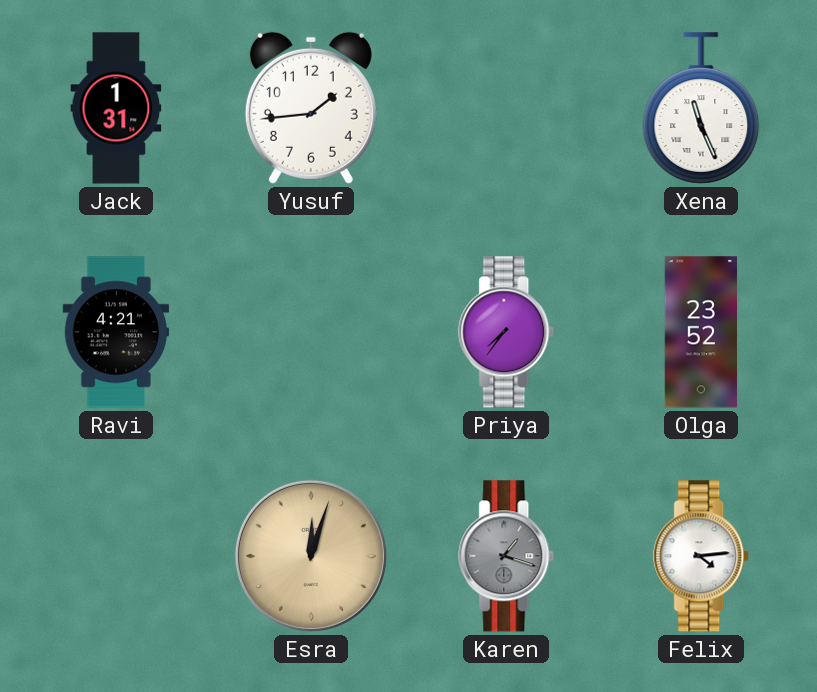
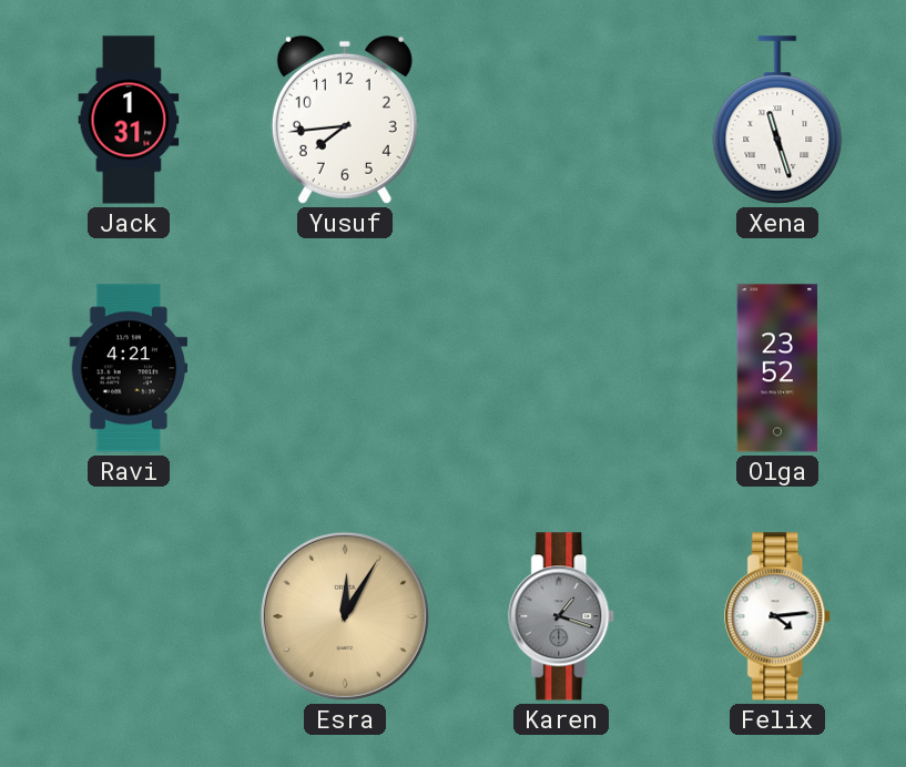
Yusuf: 1:44 -> 7:44
Xena: 11:26 -> 11:27
Priya: 7:36 -> none
Esra: 12:03 -> 12:05
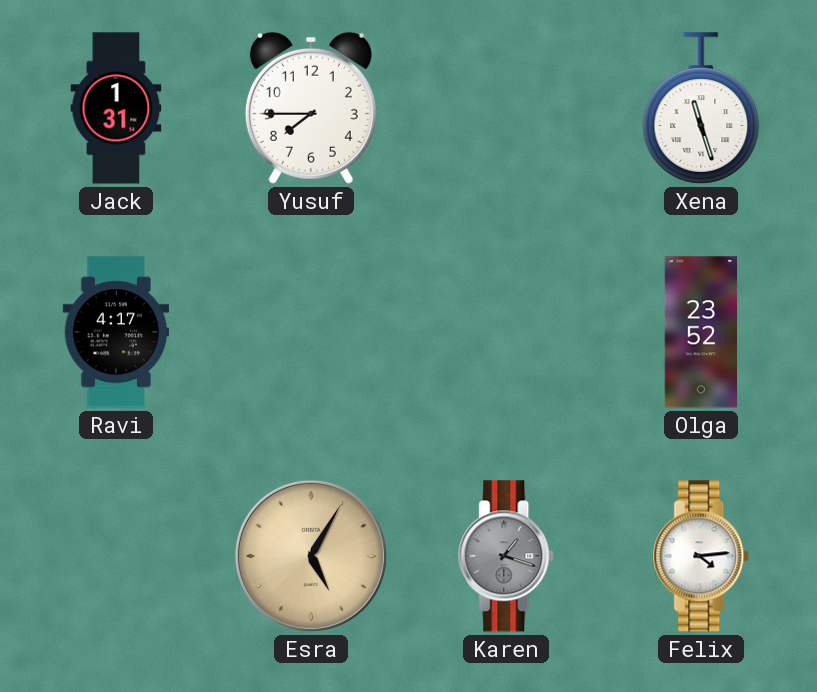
Yusuf: 7:44 -> 7:45
Ravi: 4:21 -> 4:17
Esra: 12:05 -> 5:05
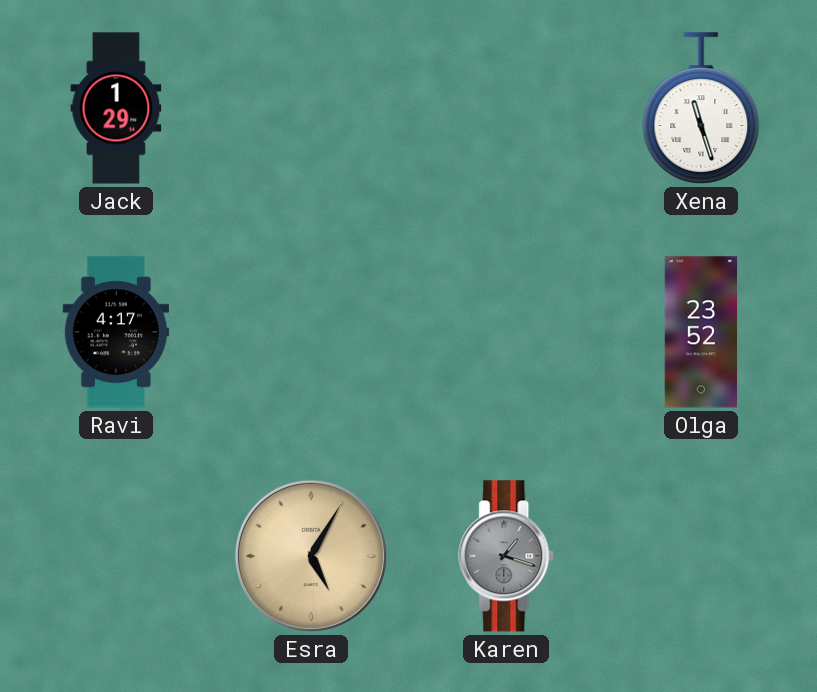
Jack: 1:31 -> 1:29
Yusuf: 7:45 -> none
Felix: 4:14 -> none
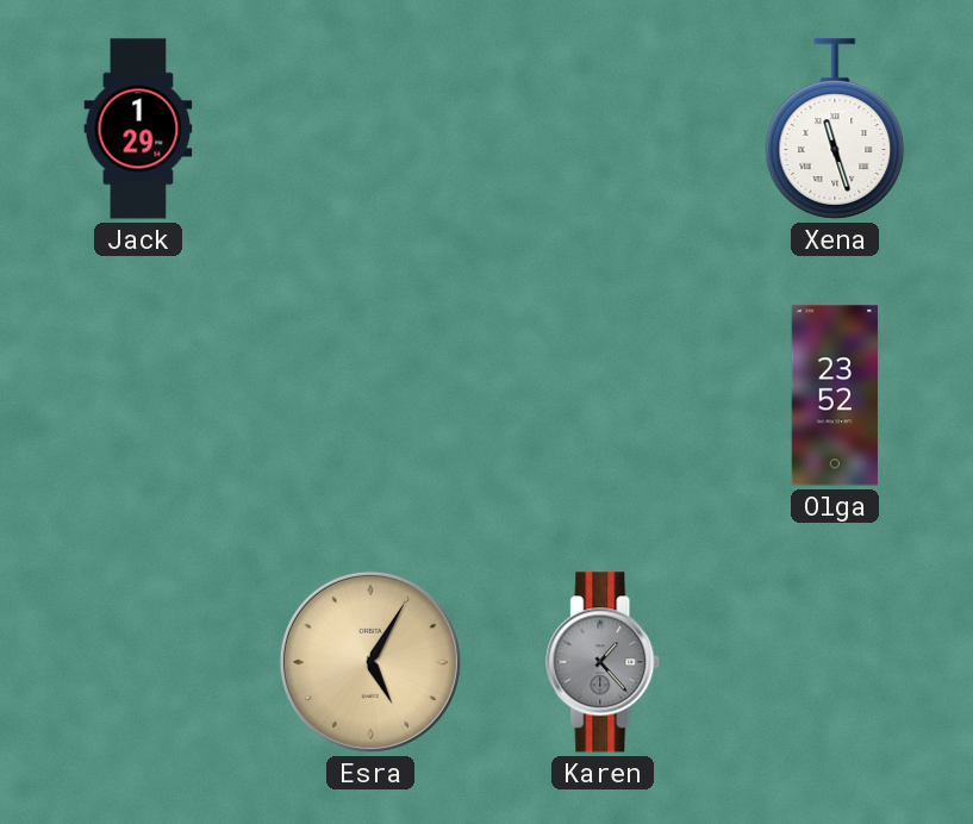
Ravi: 4:17 -> none
Karen: 1:18 -> 1:23
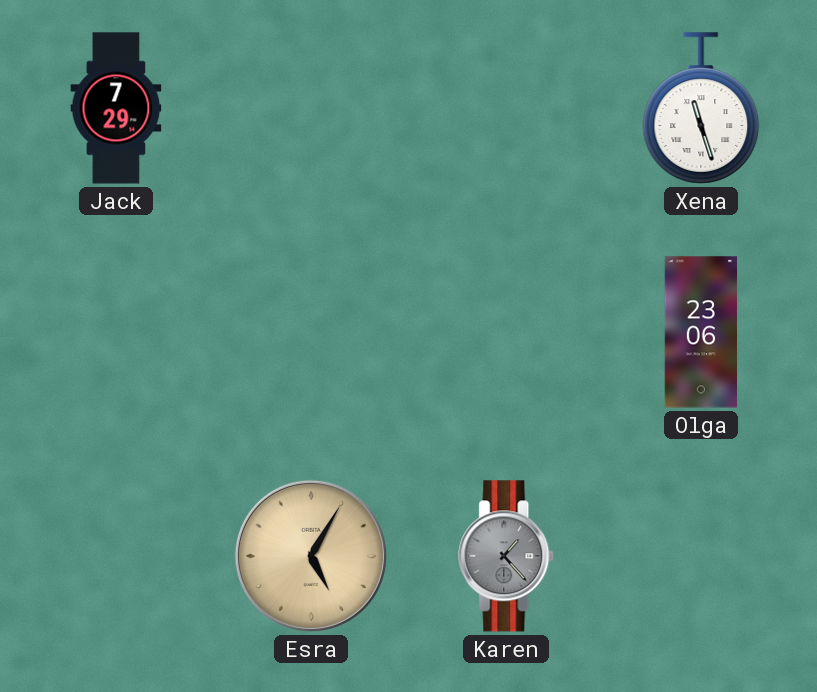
Jack: 1:29 -> 7:29
Olga: 23:52 -> 23:06
